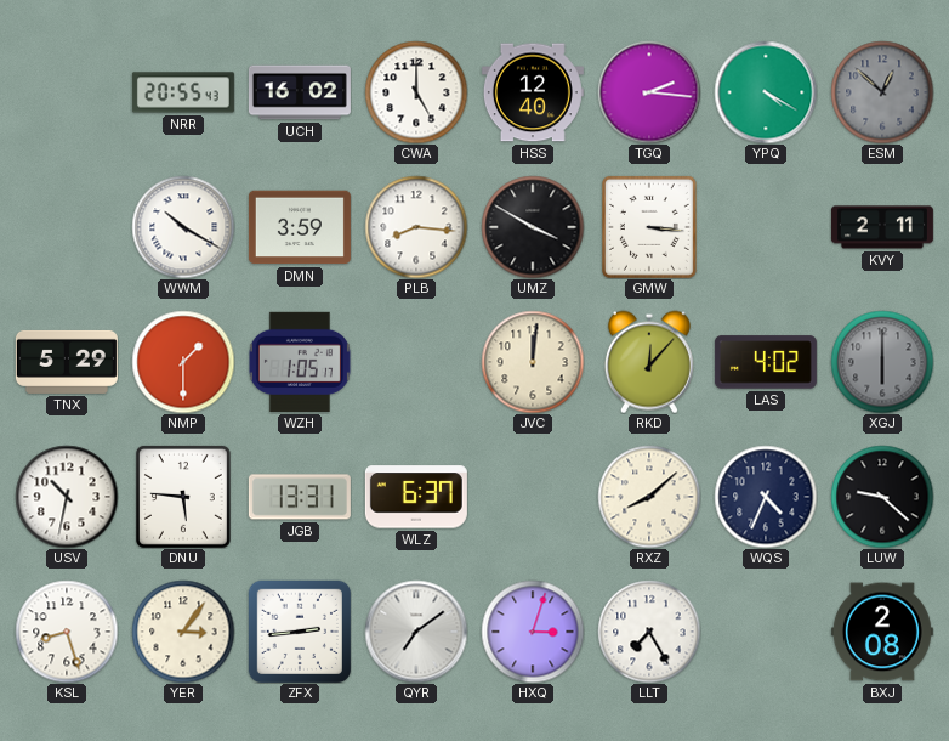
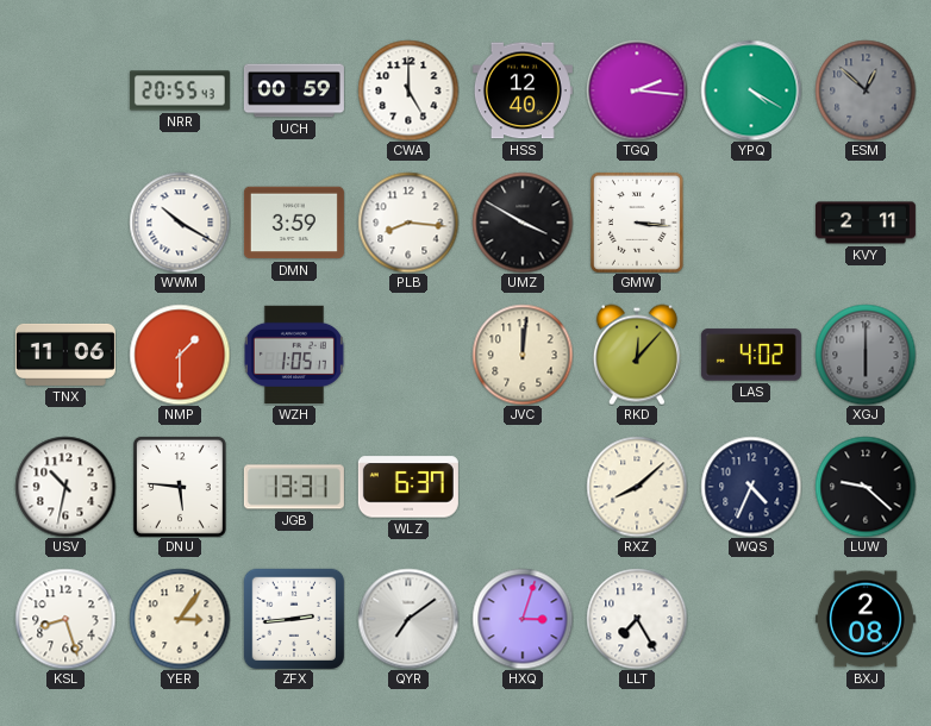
UCH: 16:02 -> 00:59
TNX: 5:29 -> 11:06
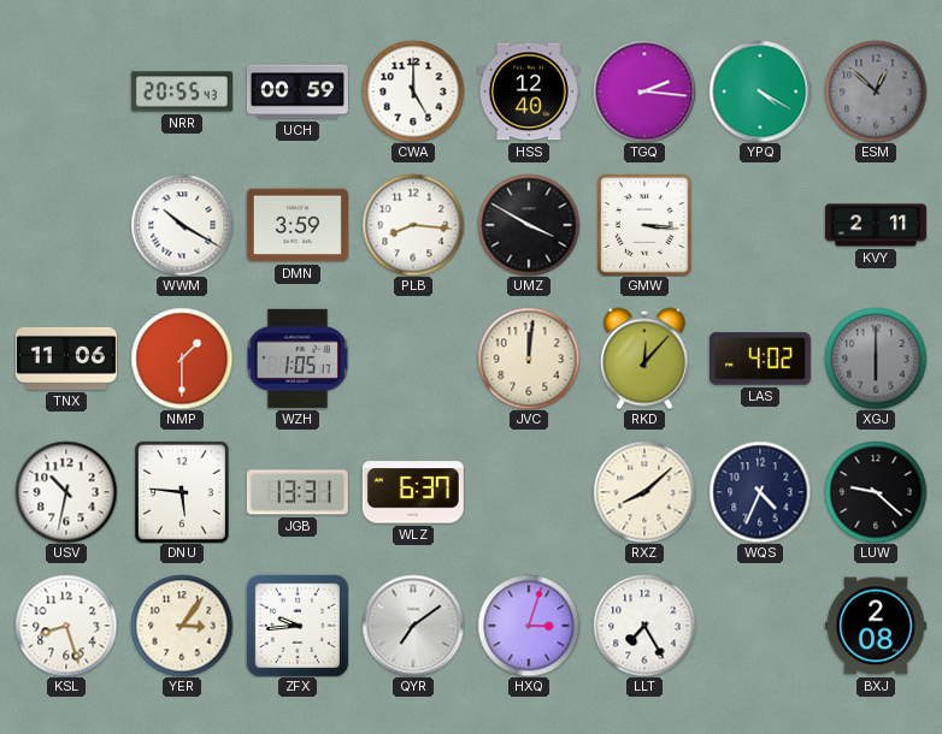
ZFX: 2:44 -> 9:44
